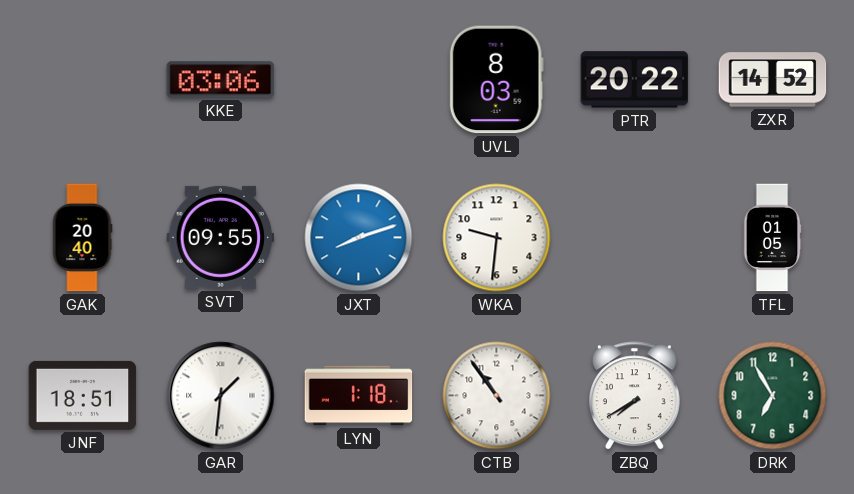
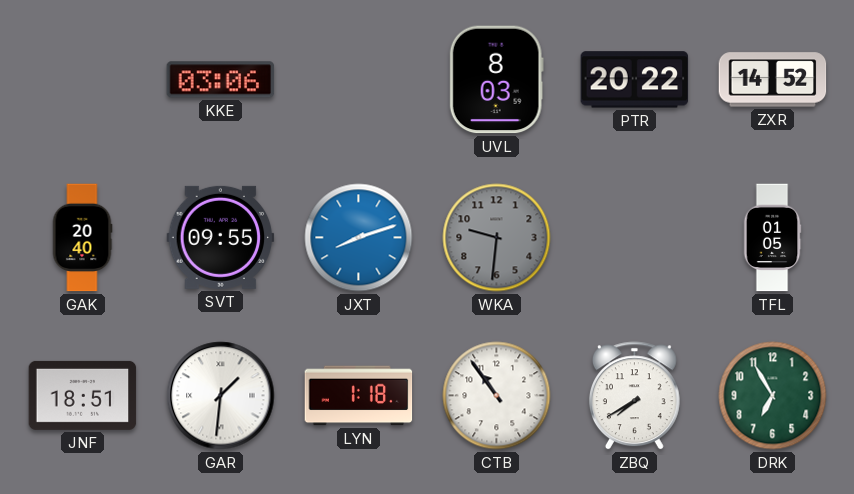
WKA dial: white -> grey
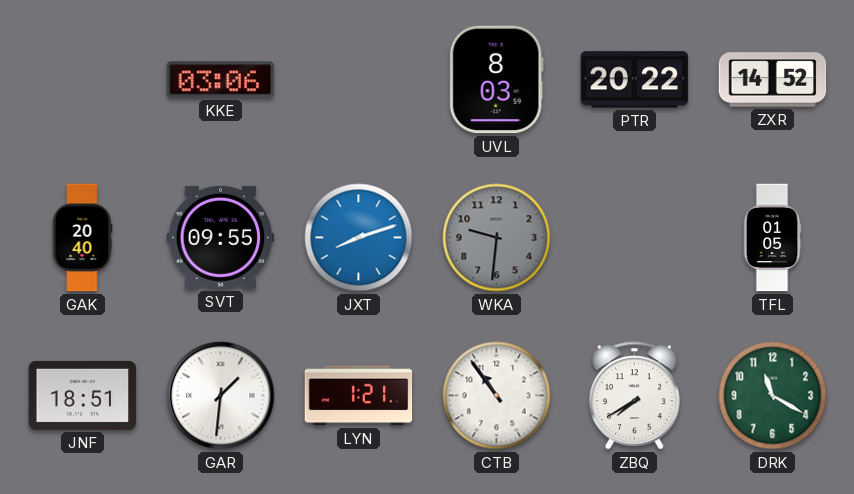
LYN: 1:18 -> 1:21
DRK: 6:55 -> 11:20
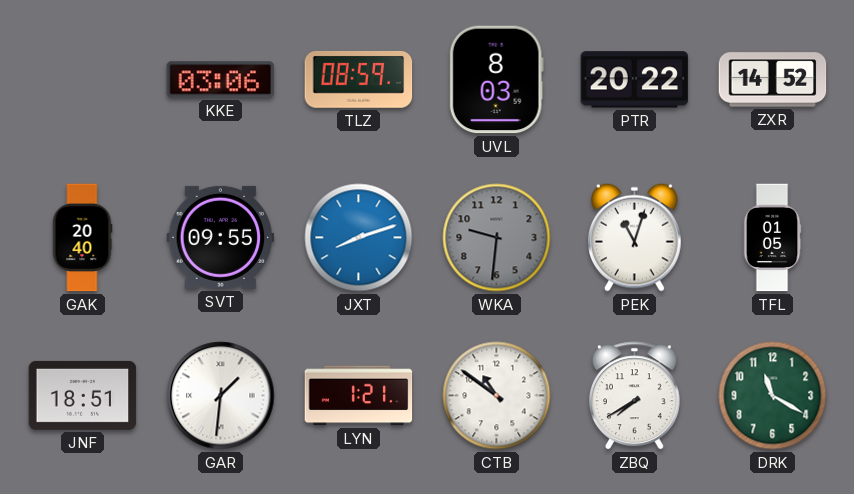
TLZ: none -> 08:59
PEK: none -> 11:03
CTB: 10:54 -> 10:51
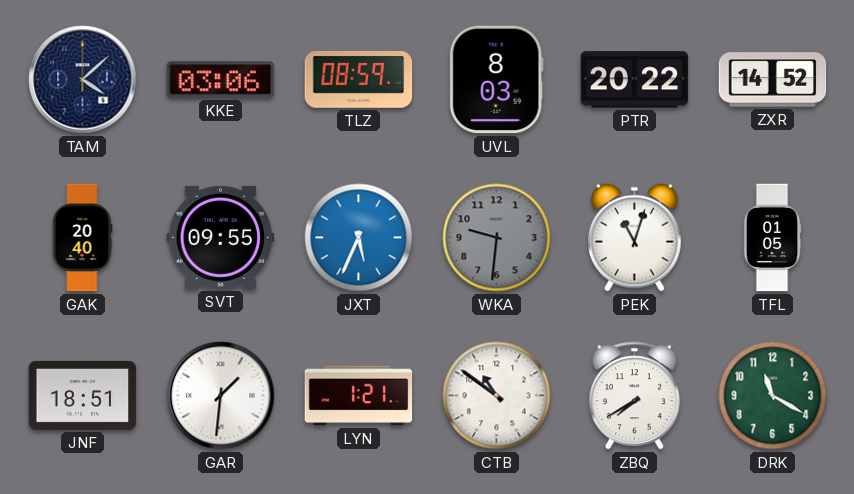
TAM: none -> 4:08
JXT: 8:12 -> 5:34
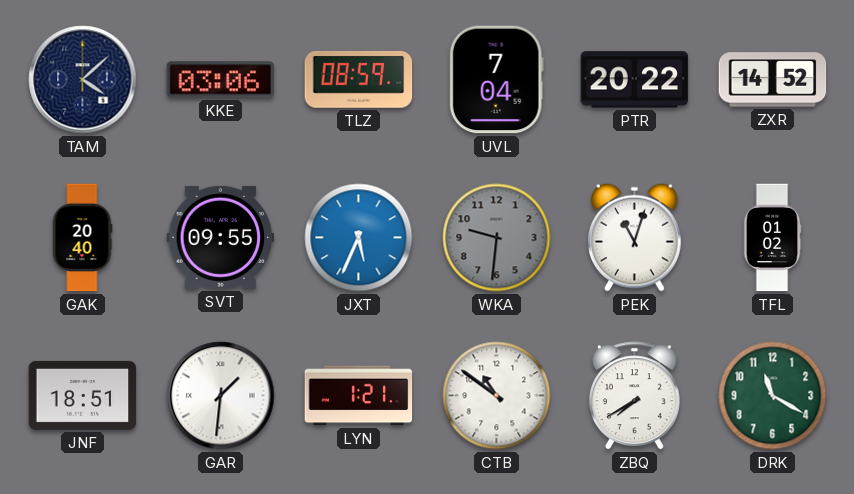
UVL: 8:03 -> 7:04
TFL: 01:05 -> 01:02
